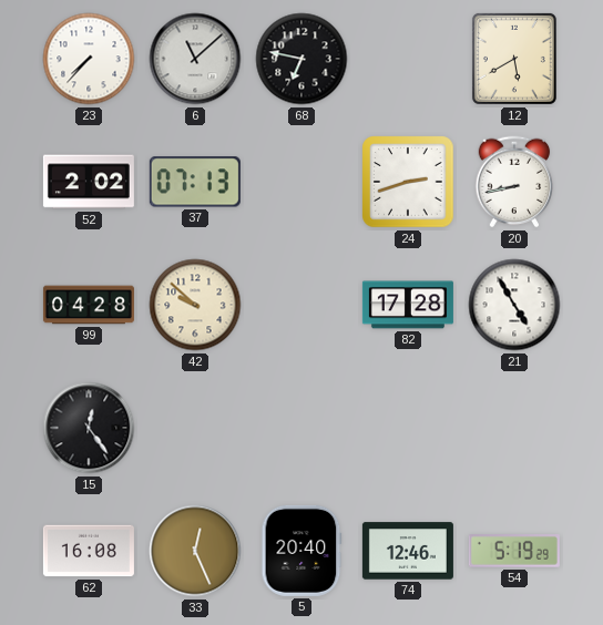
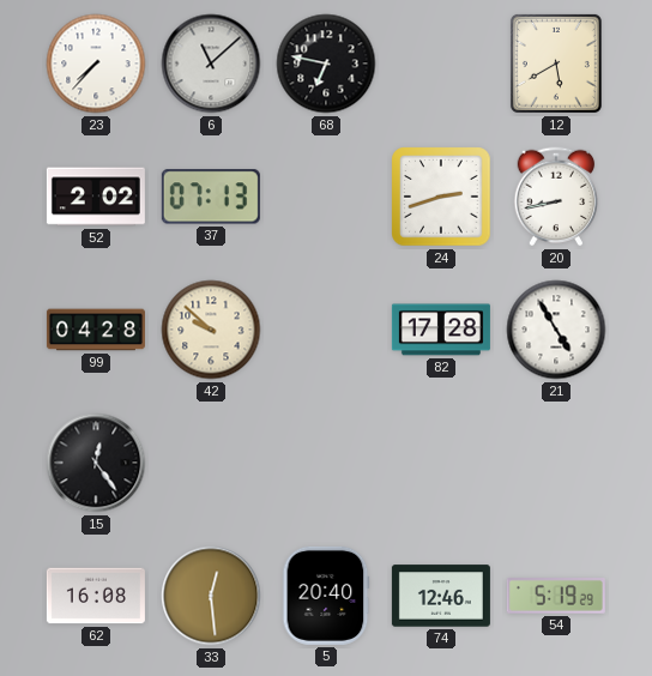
33: 12:26 -> 12:29
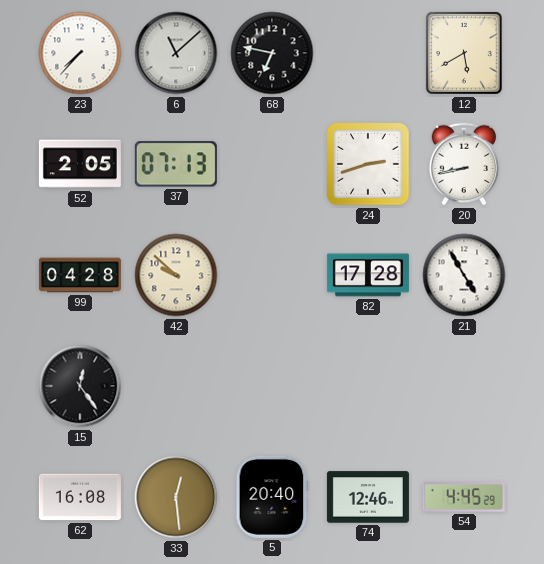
52: 2:02 -> 2:05
54: 5:19 -> 4:45
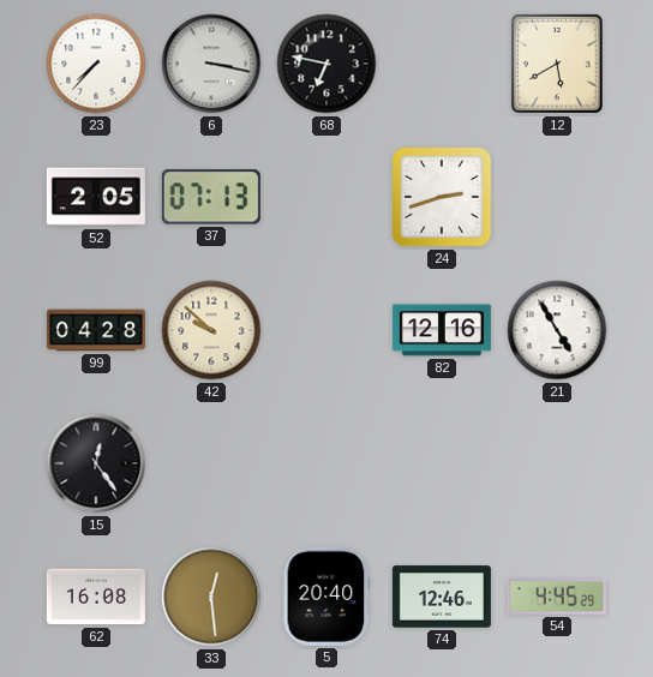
6: 11:08 -> 3:17
20: 8:43 -> none
82: 17:28 -> 12:16
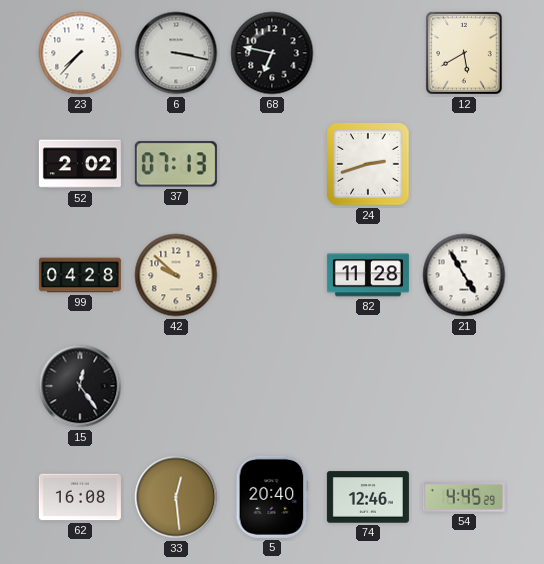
52: 2:05 -> 2:02
82: 12:16 -> 11:28
